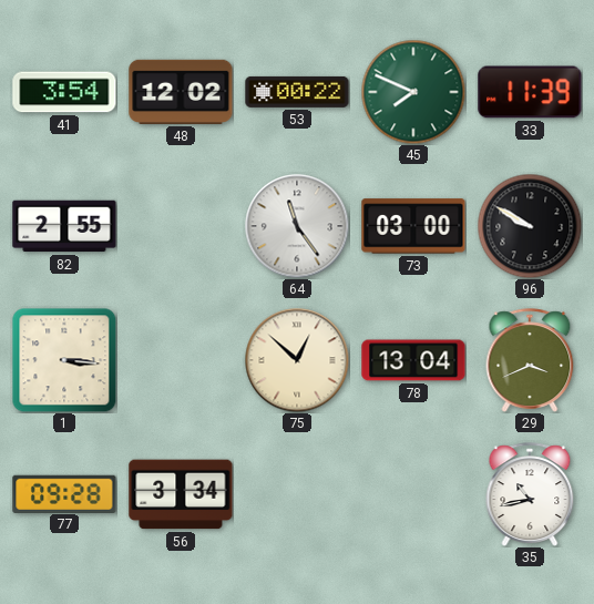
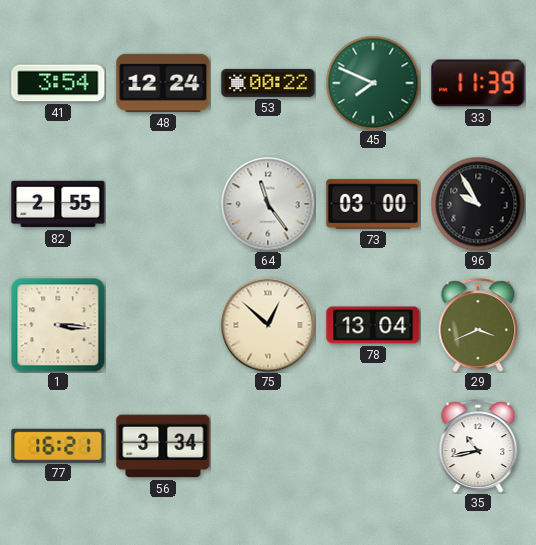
48: 12:02 -> 12:24
96: 9:50 -> 9:55
77: 09:28 -> 16:21
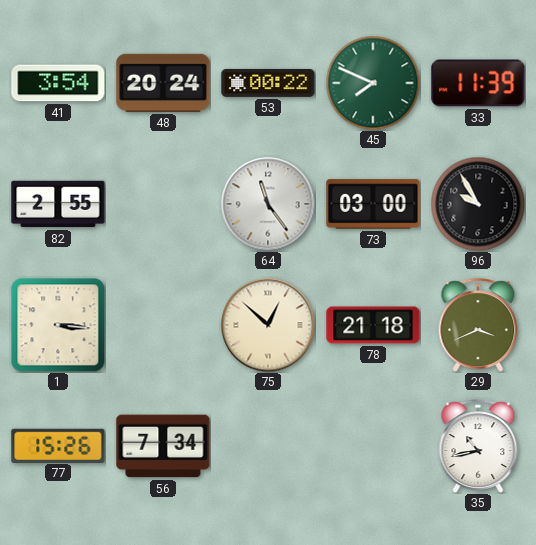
48: 12:24 -> 20:24
78: 13:04 -> 21:18
77: 16:21 -> 15:26
56: 3:34 -> 7:34
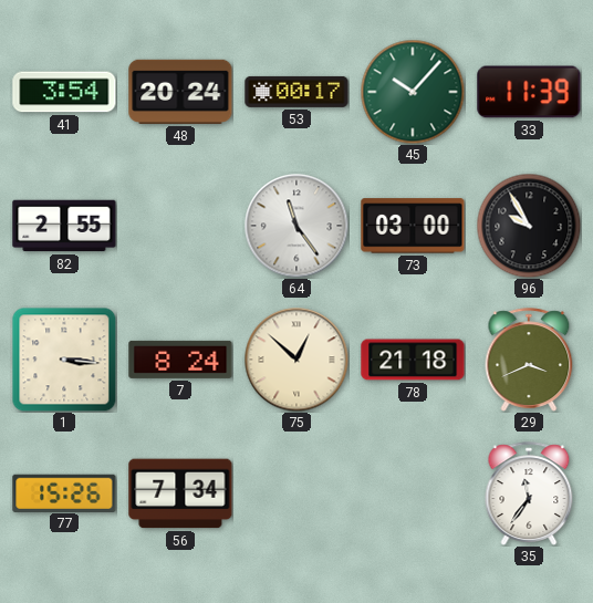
53: 00:22 -> 00:17
45: 7:49 -> 10:07
7: none -> 8:24
35: 10:43 -> 11:36
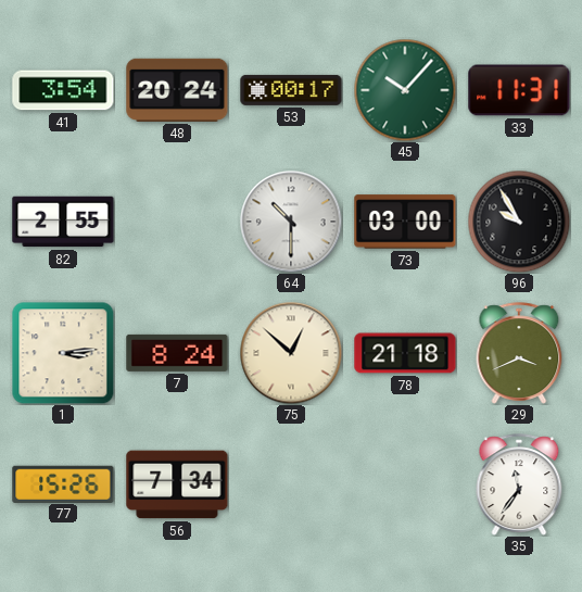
33: 11:39 -> 11:31
64: 11:24 -> 10:30
1: 3:16 -> 3:14
